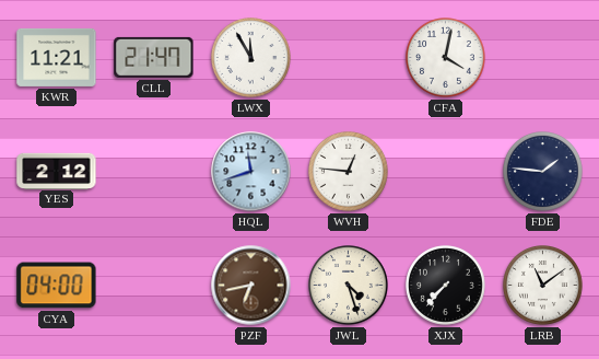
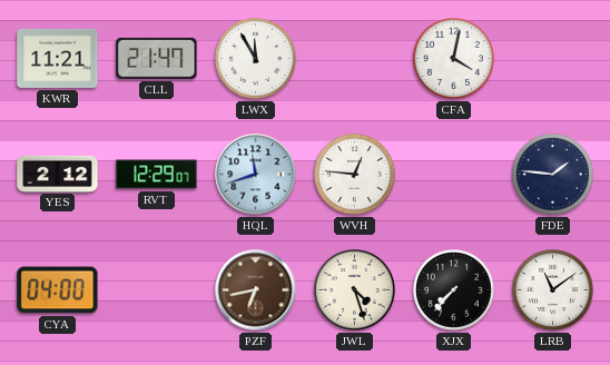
RVT: none -> 12:29
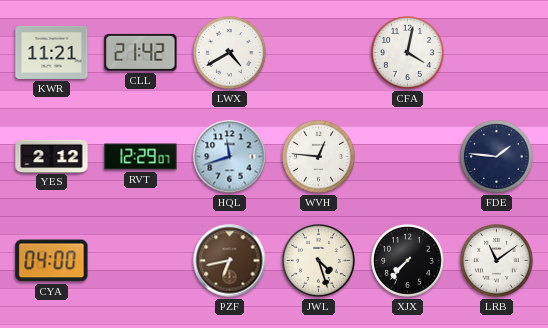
CLL: 21:47 -> 21:42
LWX: 11:55 -> 4:40
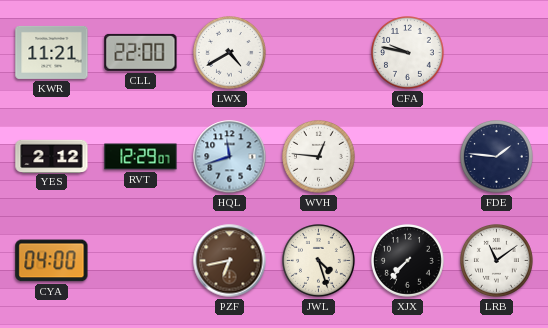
CLL: 21:42 -> 22:00
CFA: 4:02 -> 9:47
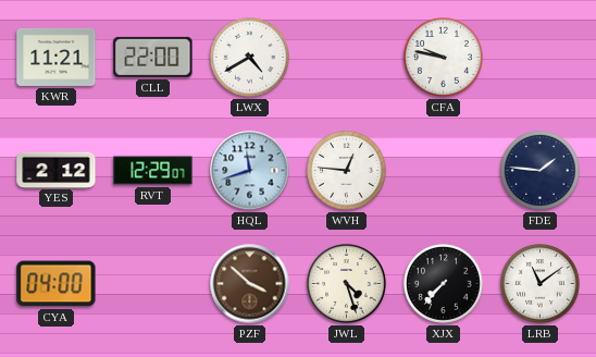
PZF: 6:43 -> 3:52
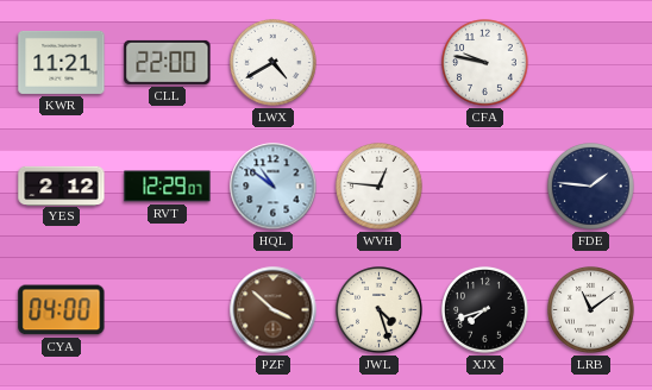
HQL: 11:42 -> 10:51
XJX: 7:37 -> 7:42
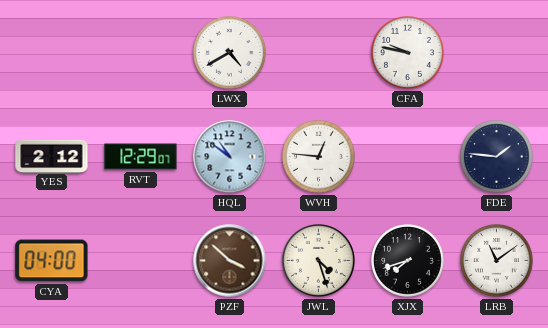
KWR: 11:21 -> none
CLL: 22:00 -> none
